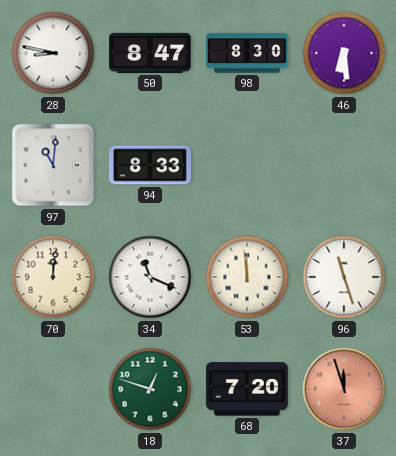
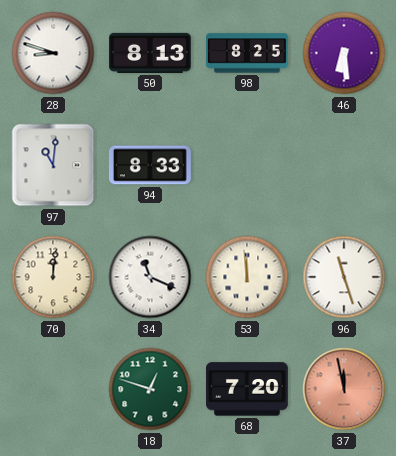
28: 8:47 -> 8:48
50: 8:47 -> 8:13
98: 8:30 -> 8:25
37: 11:57 -> 11:58
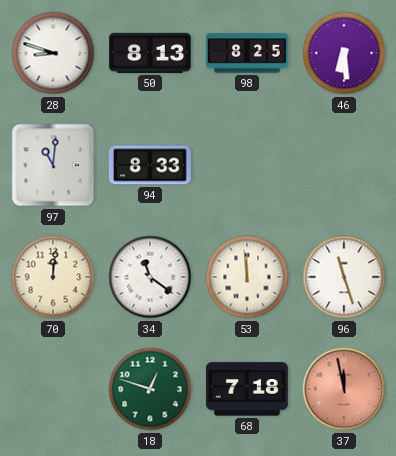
34: 11:19 -> 11:21
68: 7:20 -> 7:18
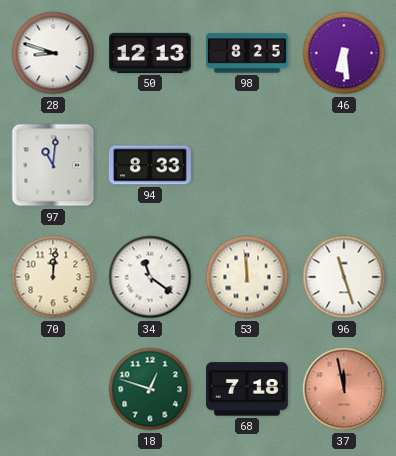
50: 8:13 -> 12:13
